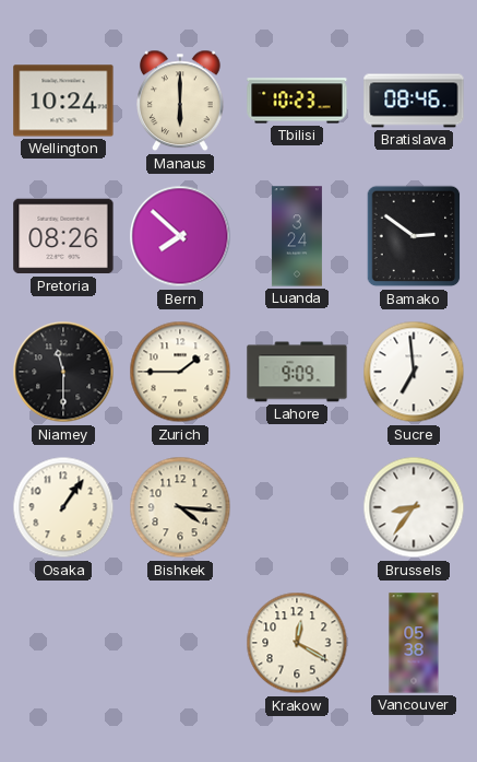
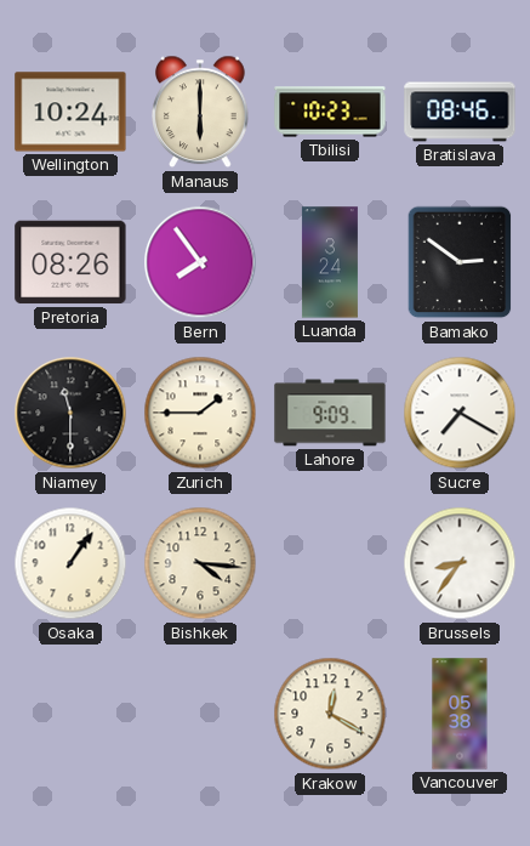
Bern: 7:52 -> 7:54
Sucre: 6:59 -> 7:20
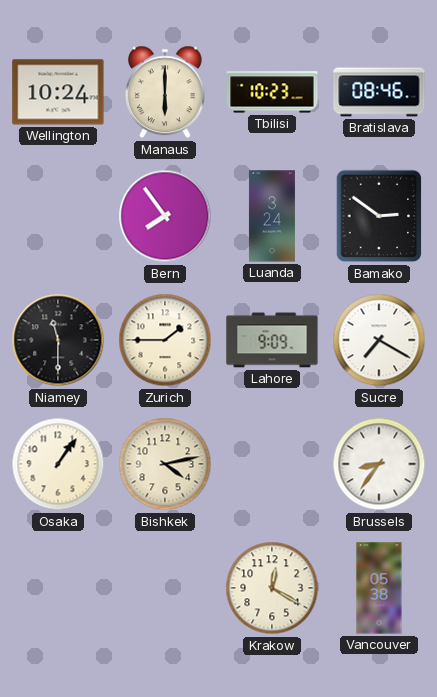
Pretoria: 08:26 -> none
Bishkek: 4:16 -> 4:13
